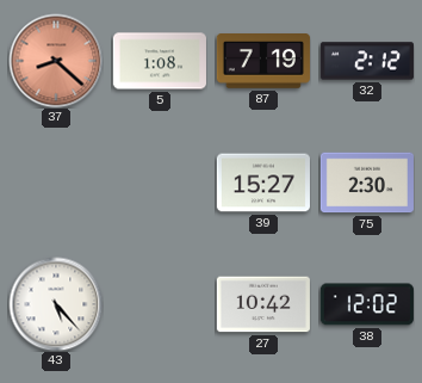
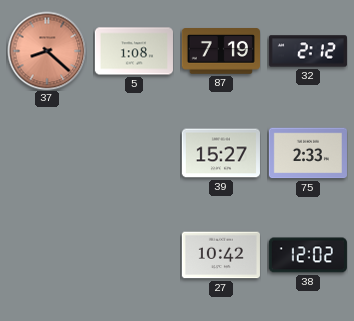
75: 2:30 -> 2:33
43: 5:23 -> none
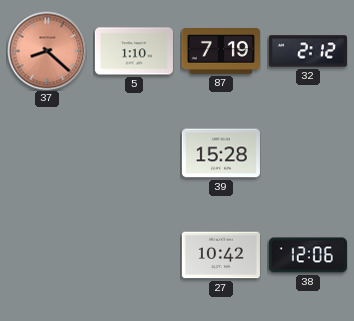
5: 1:08 -> 1:10
39: 15:27 -> 15:28
75: 2:33 -> none
38: 12:02 -> 12:06
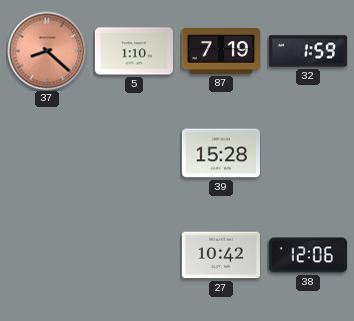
32: 2:12 -> 1:59
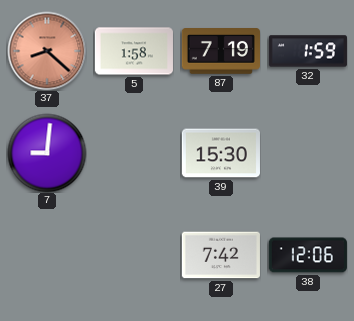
5: 1:10 -> 1:58
7: none -> 9:01
39: 15:28 -> 15:30
27: 10:42 -> 7:42
